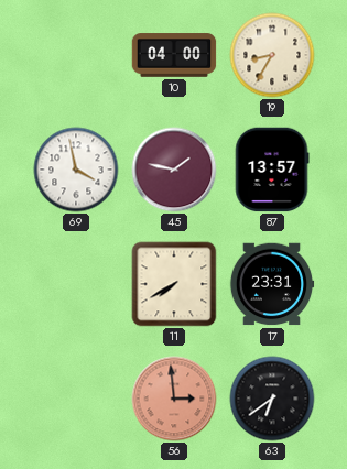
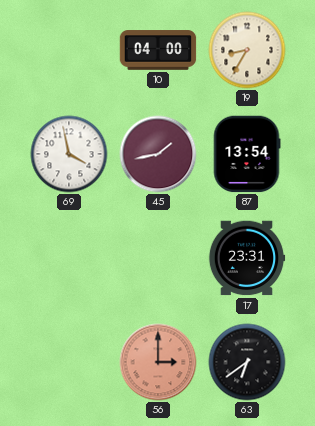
45: 1:47 -> 1:43
87: 13:57 -> 13:54
11: 7:40 -> none
56: 2:59 -> 3:00
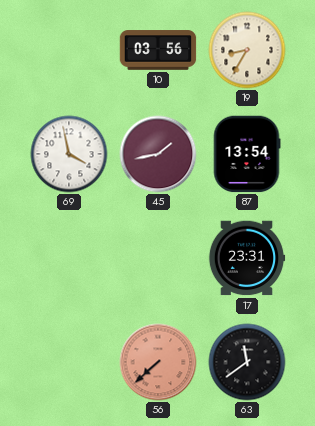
10: 04:00 -> 03:56
56: 3:00 -> 7:38
63: 6:39 -> 11:39
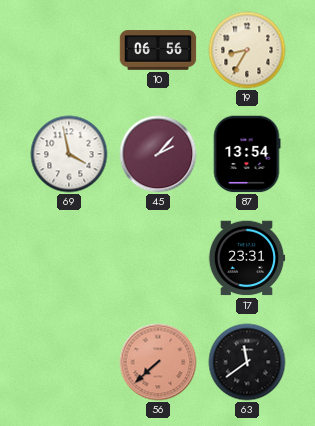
10: 03:56 -> 06:56
45: 1:43 -> 2:07
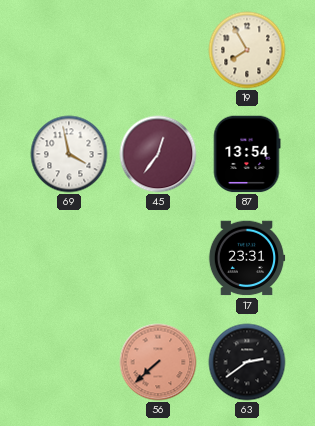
10: 06:56 -> none
19: 8:35 -> 7:55
45: 2:07 -> 12:36
63: 11:39 -> 2:39
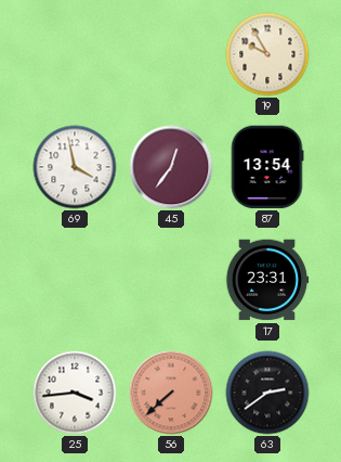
19: 7:55 -> 9:55
25: none -> 3:44
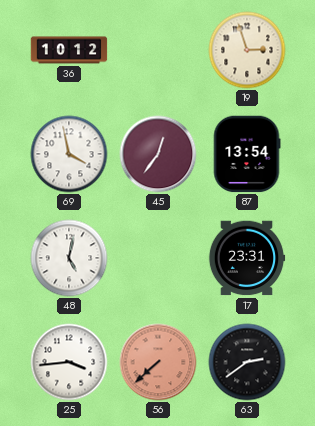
36: none -> 10:12
19: 9:55 -> 2:57
48: none -> 5:02
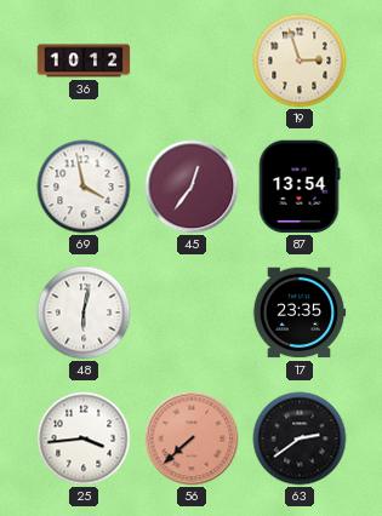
48: 5:02 -> 6:02
17: 23:31 -> 23:35
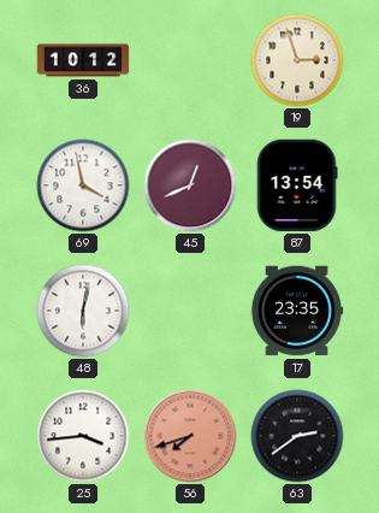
45: 12:36 -> 12:41
56: 7:38 -> 7:42
